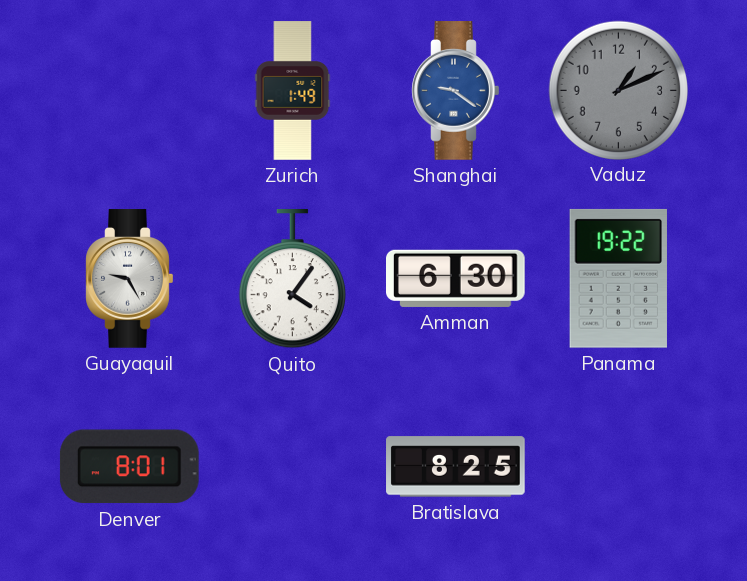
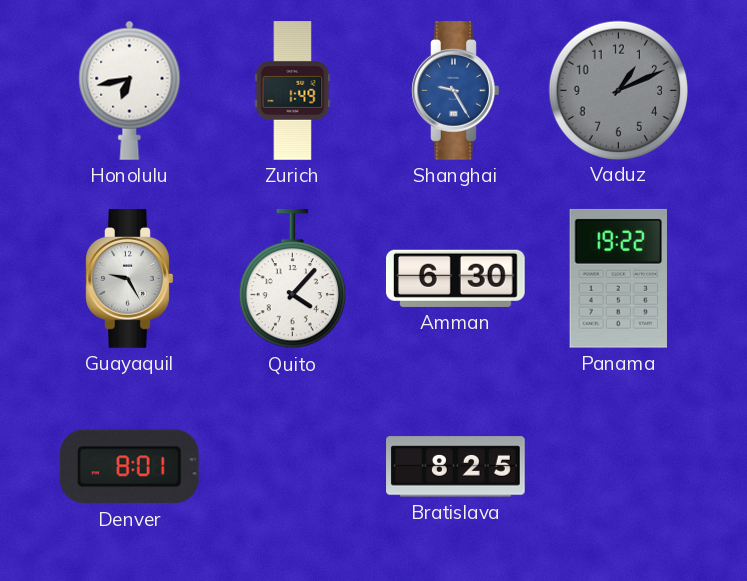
Honolulu: none -> 6:43
Shanghai: 9:21 -> 9:25
Quito: 4:06 -> 4:07
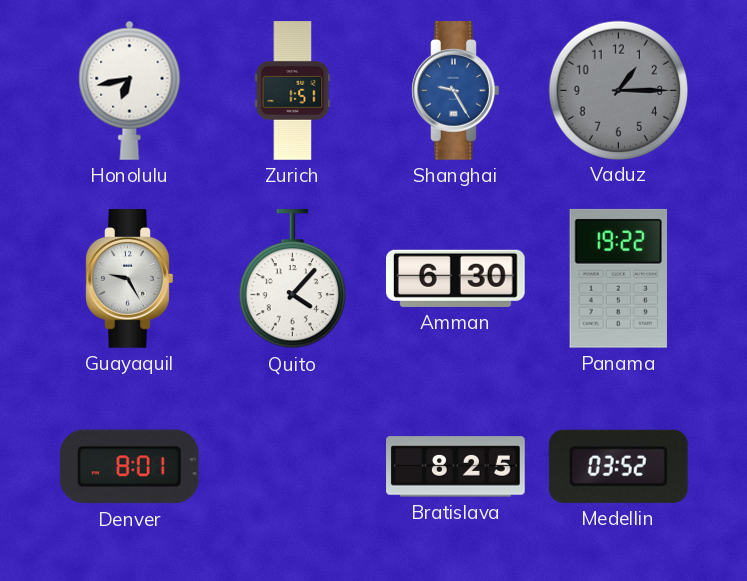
Zurich: 1:49 -> 1:51
Vaduz: 1:11 -> 1:15
Medellin: none -> 03:52
